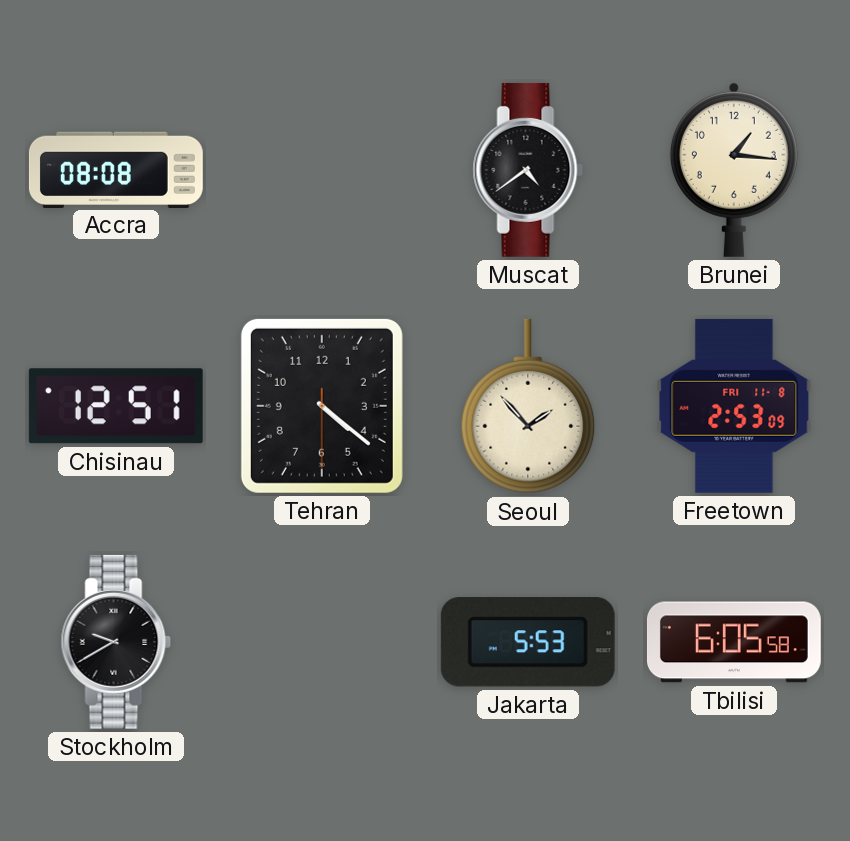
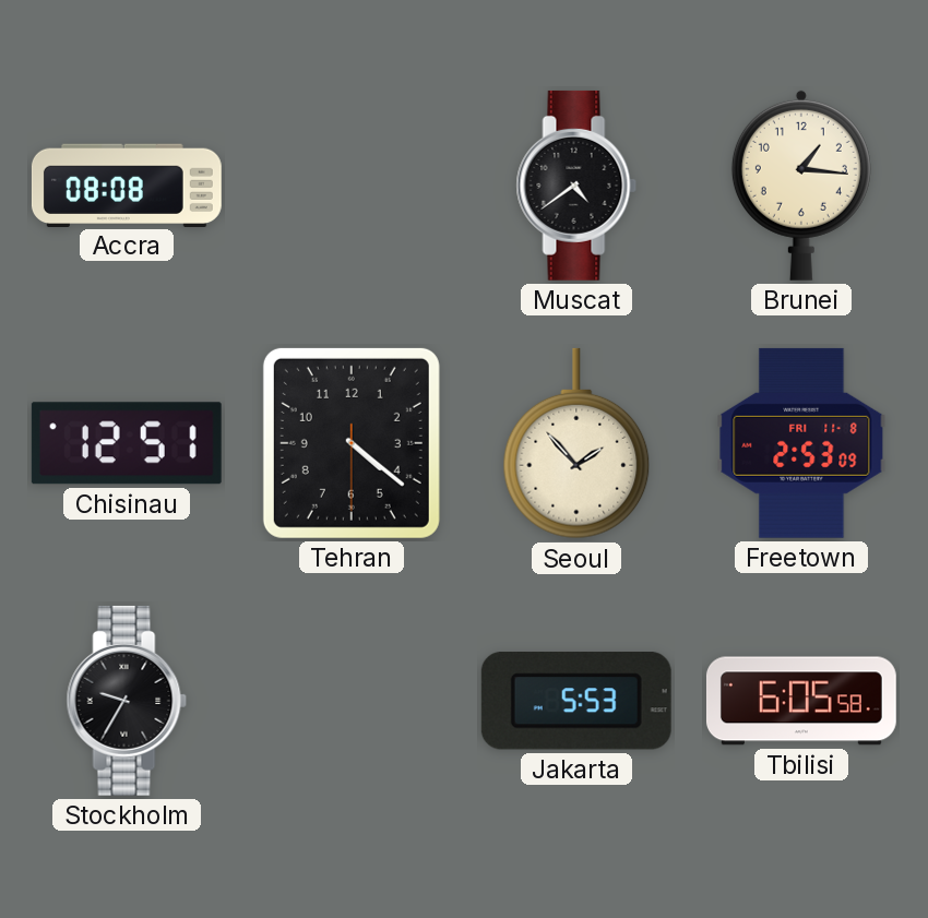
Stockholm: 9:40 -> 9:35
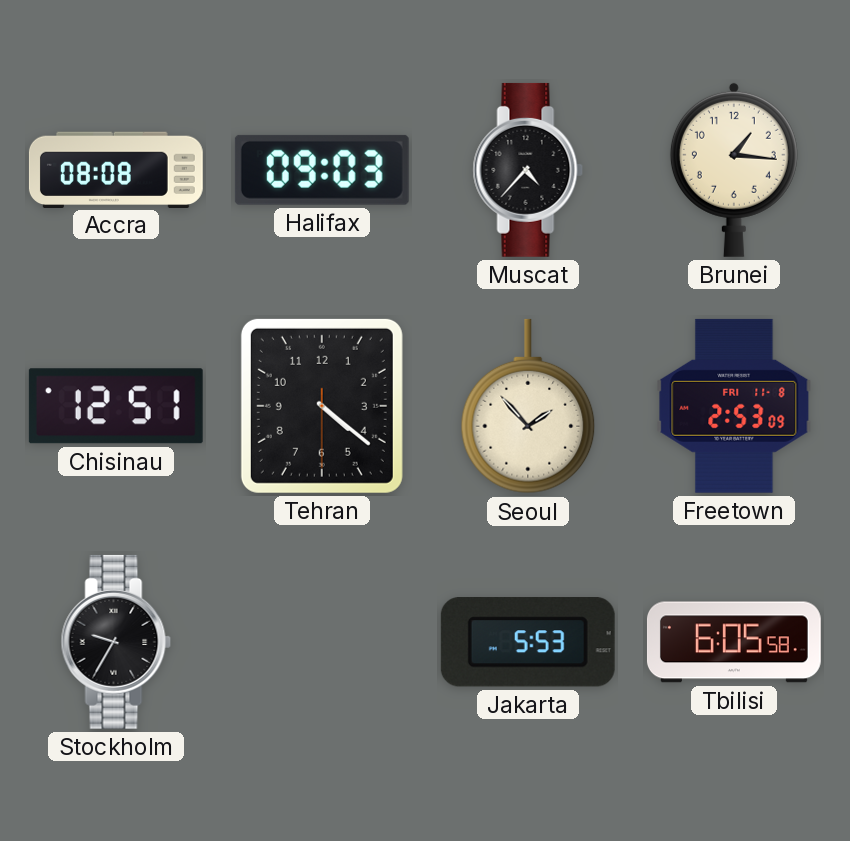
Halifax: none -> 09:03
Muscat: 4:39 -> 4:37
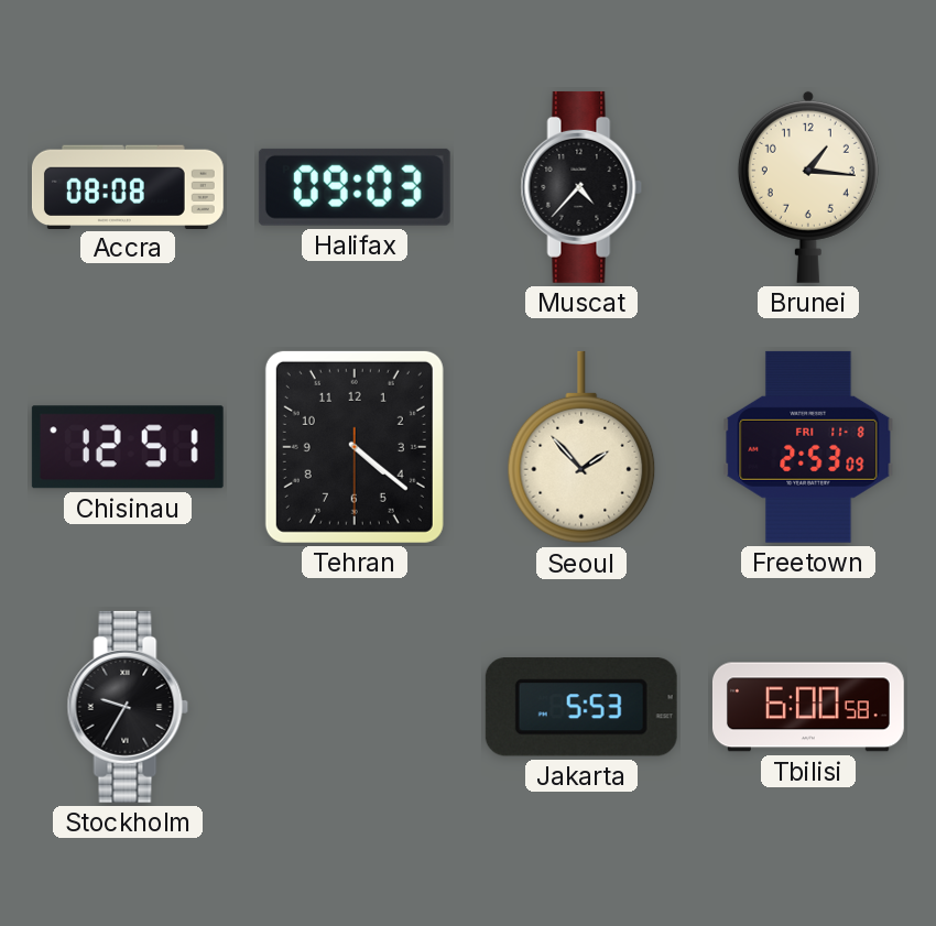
Tbilisi: 6:05 -> 6:00
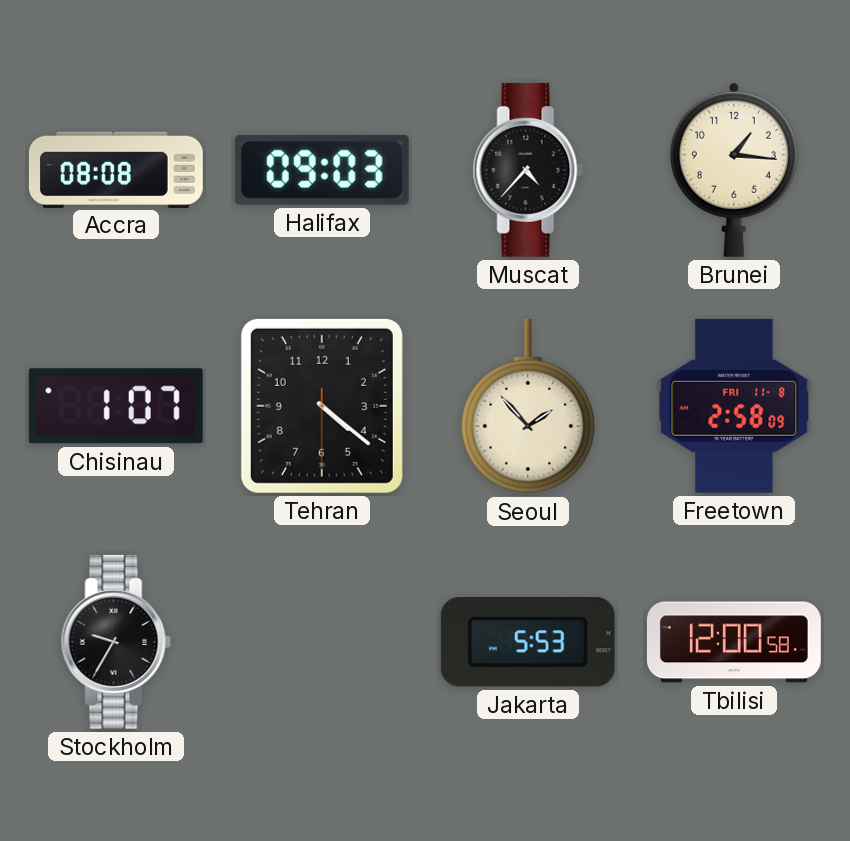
Chisinau: 12:51 -> 1:07
Freetown: 2:53 -> 2:58
Tbilisi: 6:00 -> 12:00
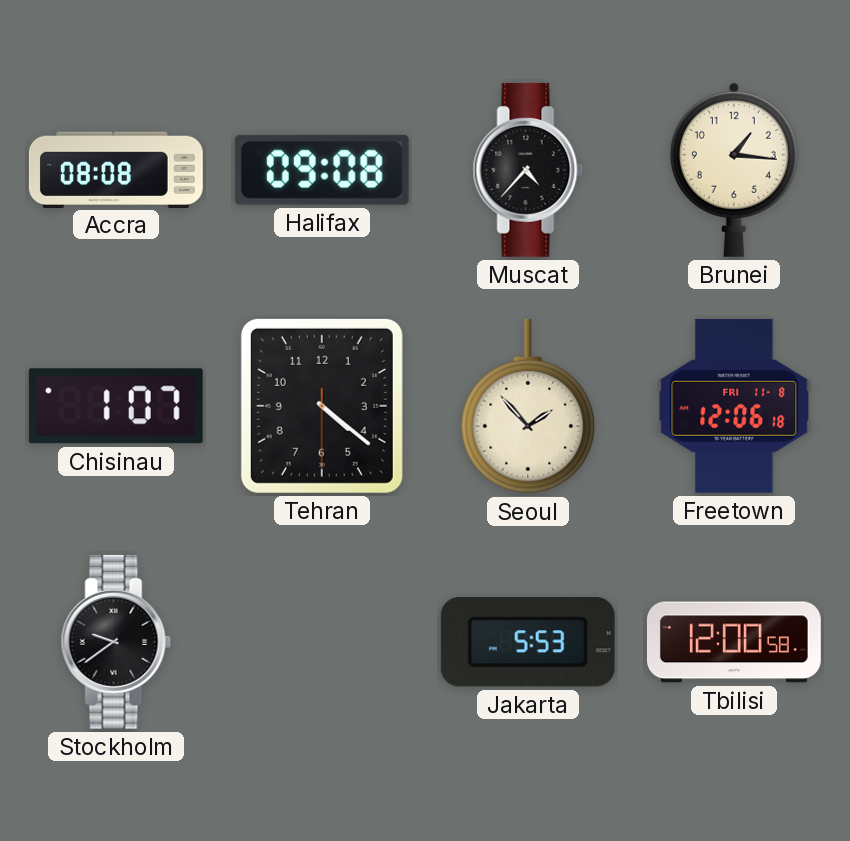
Halifax: 09:03 -> 09:08
Freetown: 2:58 -> 12:06
Stockholm: 9:35 -> 9:39
